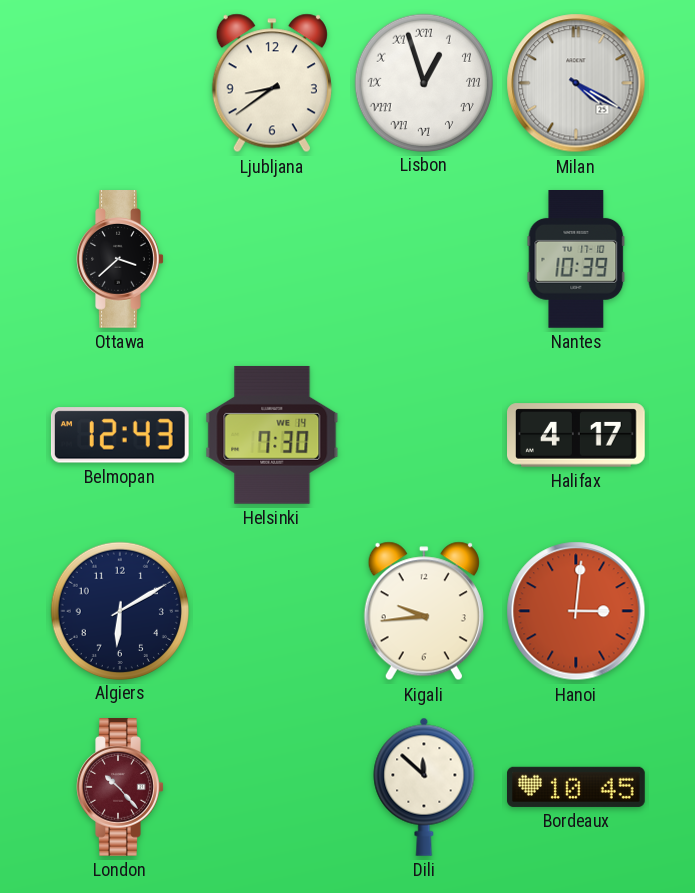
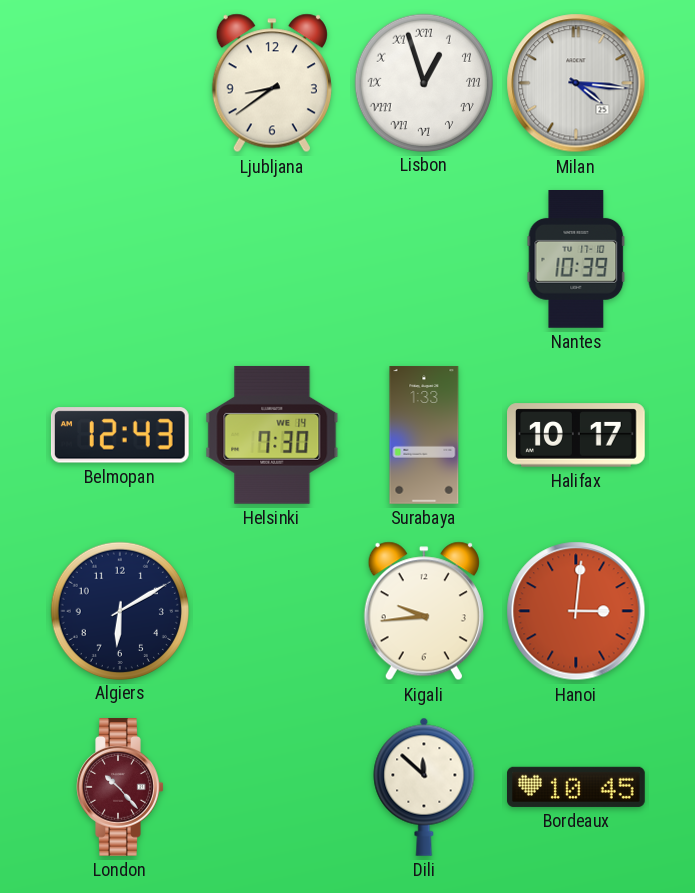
Milan: 4:20 -> 4:16
Ottawa: 3:38 -> none
Surabaya: none -> 1:33
Halifax: 4:17 -> 10:17
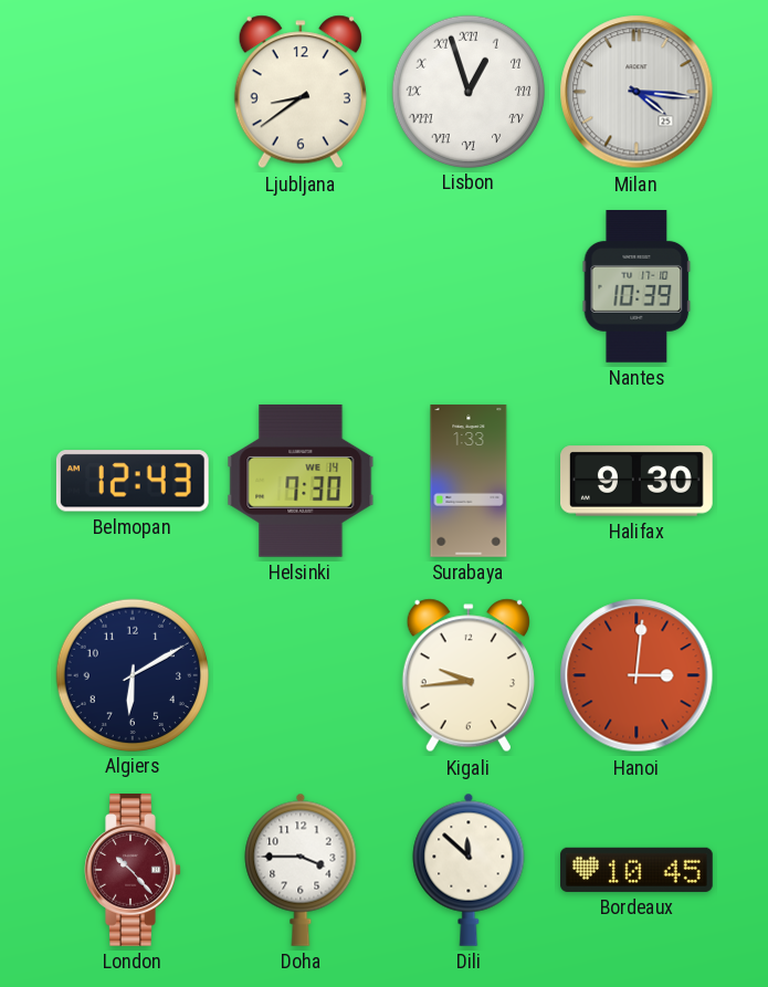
Halifax: 10:17 -> 9:30
Doha: none -> 3:45
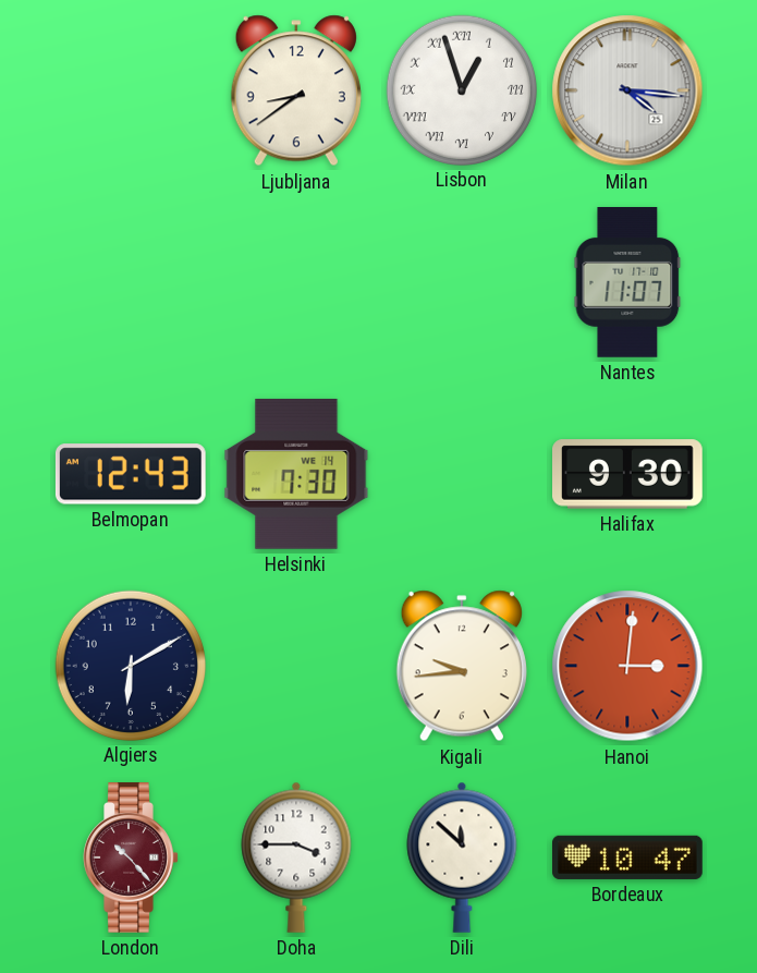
Nantes: 10:39 -> 11:07
Surabaya: 1:33 -> none
Bordeaux: 10:45 -> 10:47
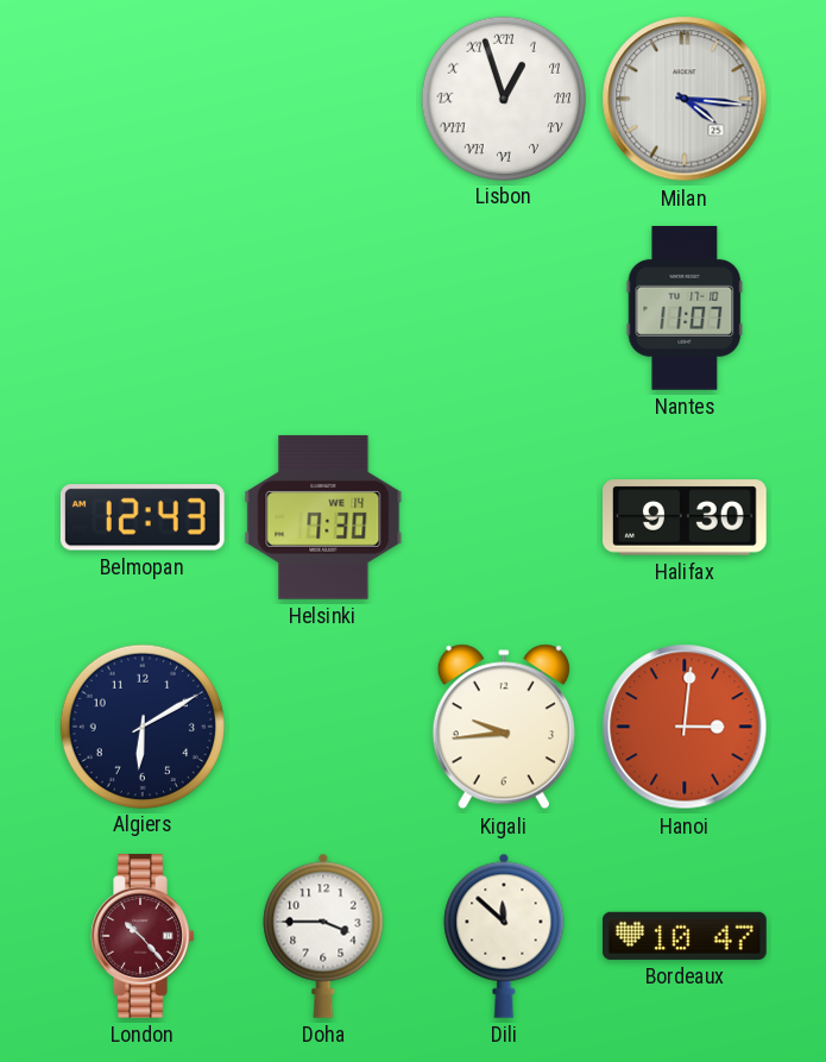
Ljubljana: 8:39 -> none
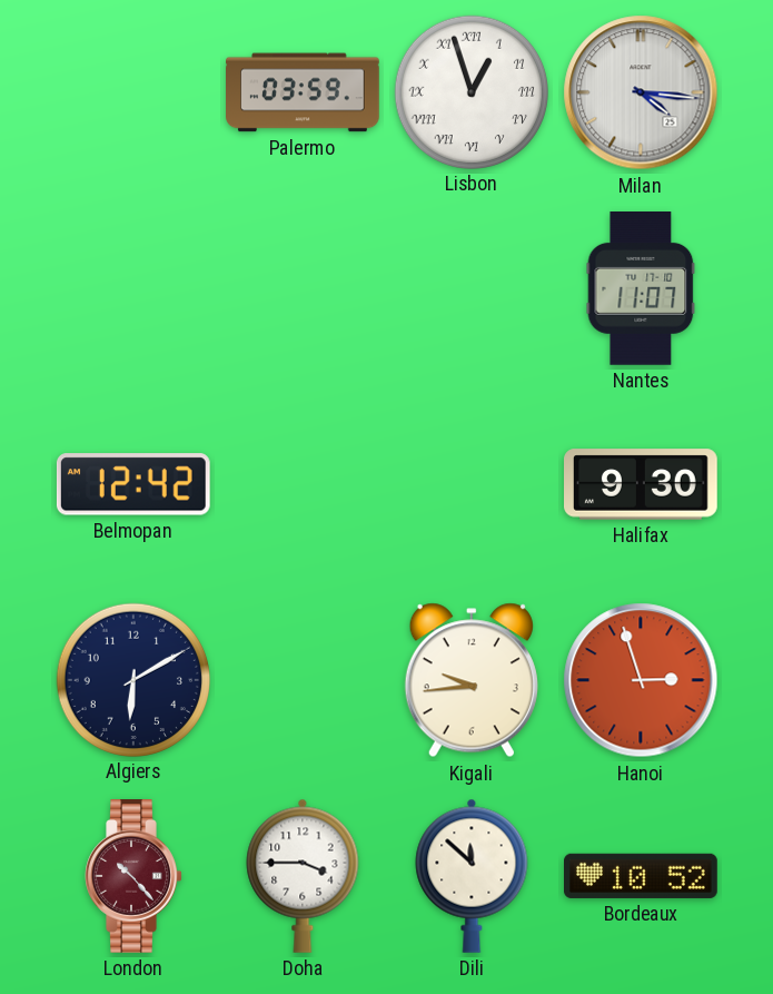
Palermo: none -> 03:59
Belmopan: 12:43 -> 12:42
Helsinki: 7:30 -> none
Hanoi: 3:01 -> 2:57
Bordeaux: 10:47 -> 10:52
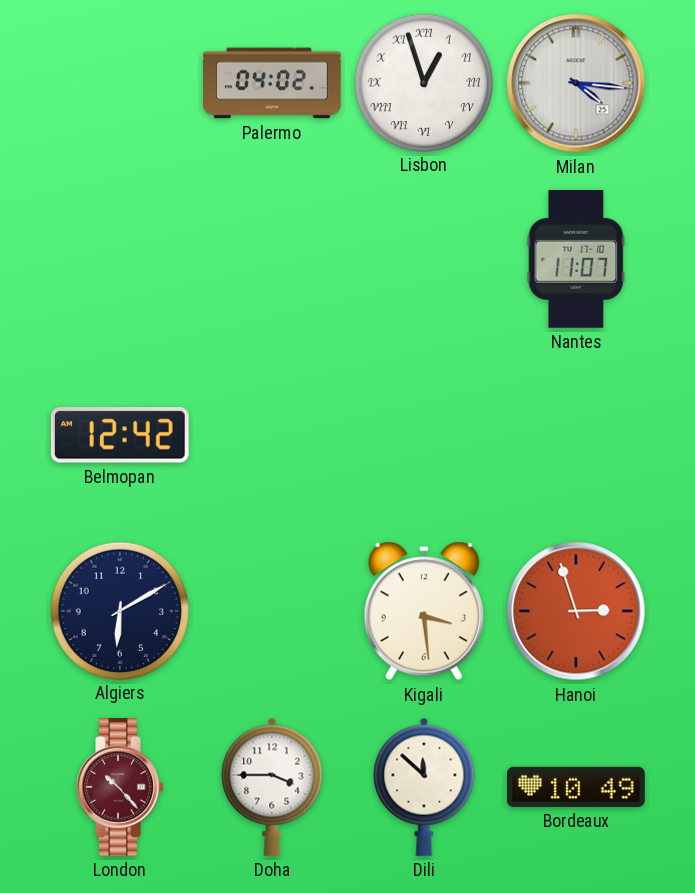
Palermo: 03:59 -> 04:02
Halifax: 9:30 -> none
Kigali: 9:44 -> 3:29
Bordeaux: 10:52 -> 10:49
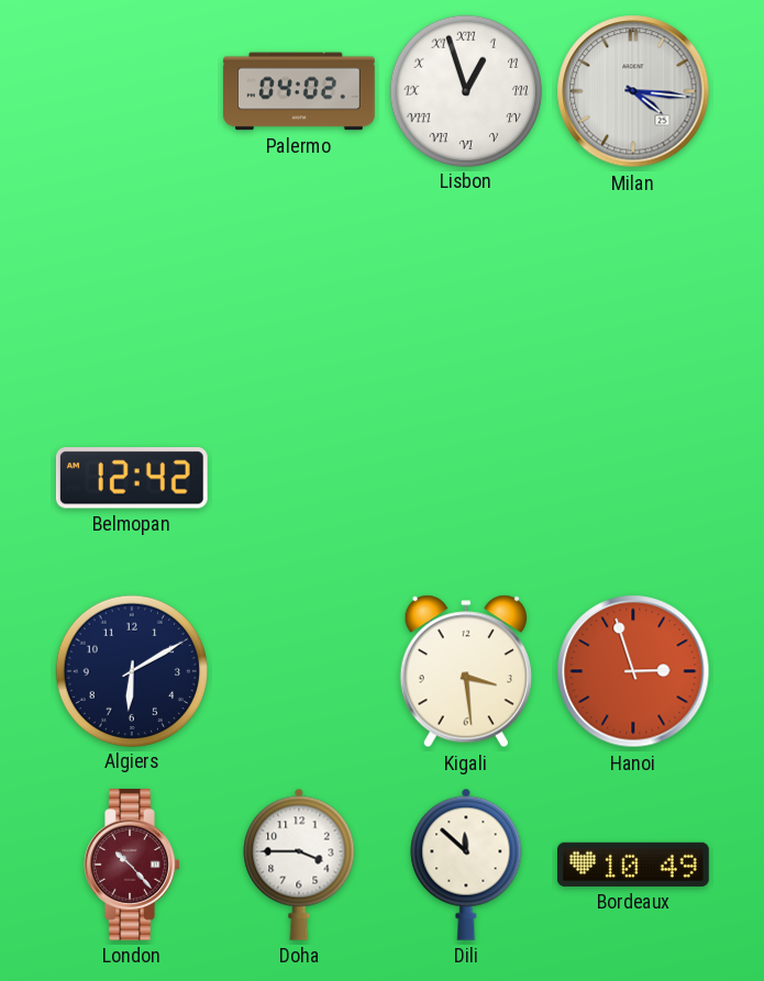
Nantes: 11:07 -> none
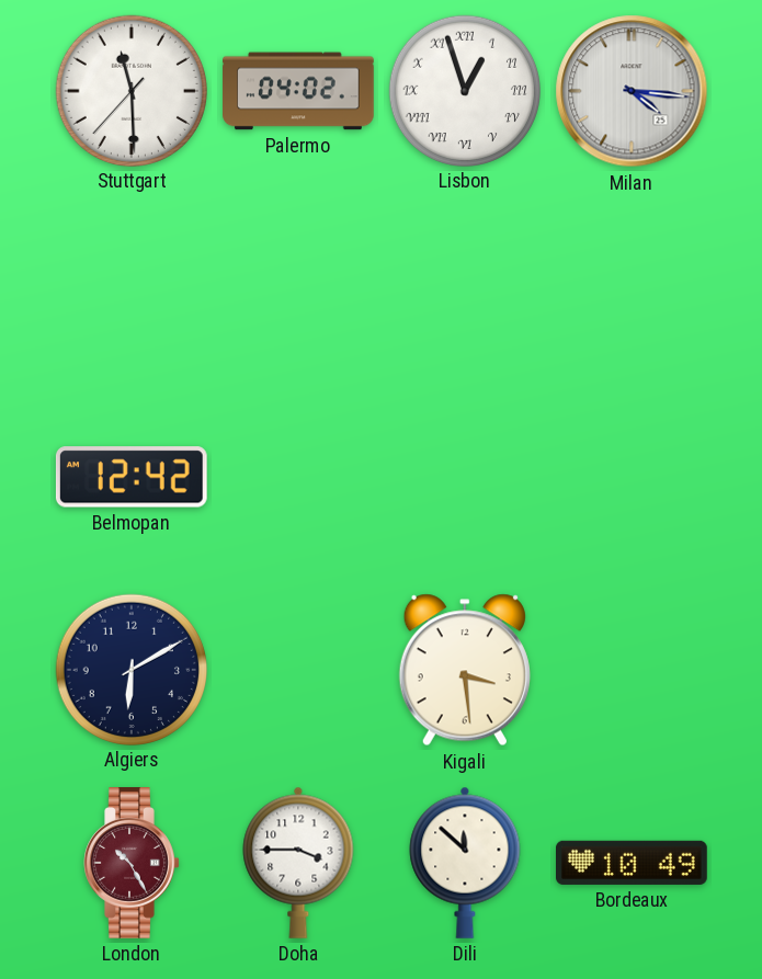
Stuttgart: none -> 11:29
Hanoi: 2:57 -> none
London: 10:23 -> 10:25
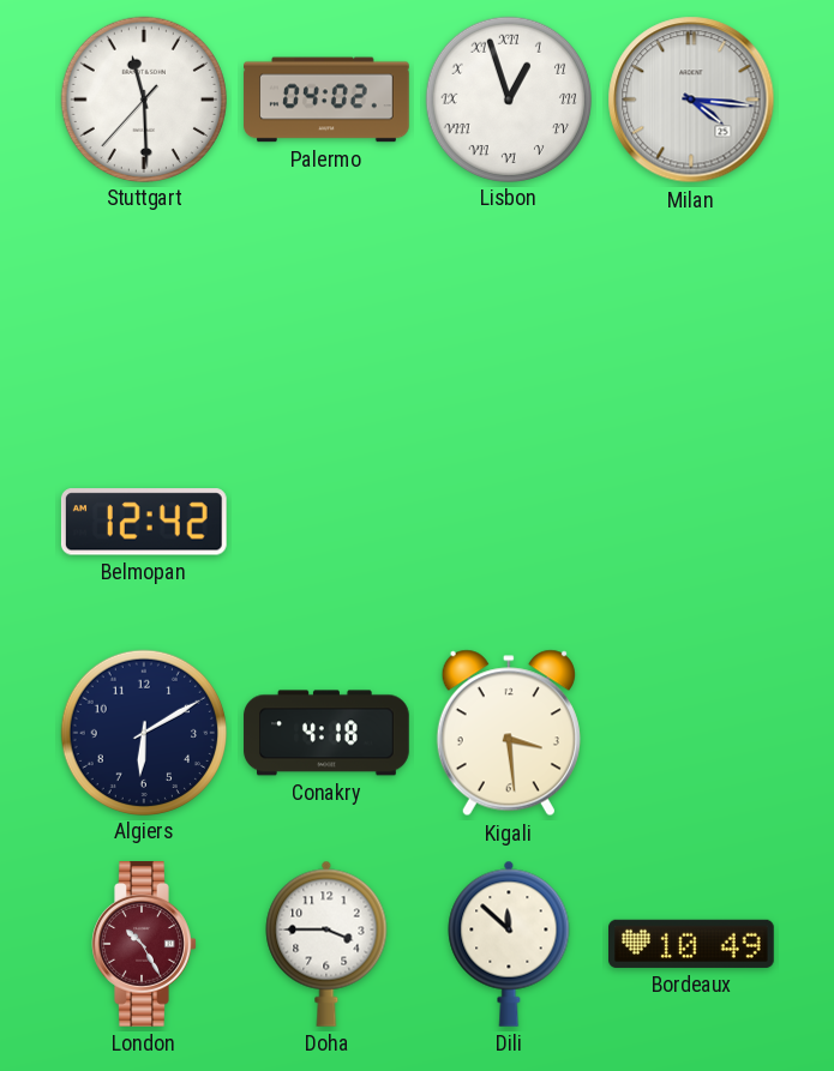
Conakry: none -> 4:18
